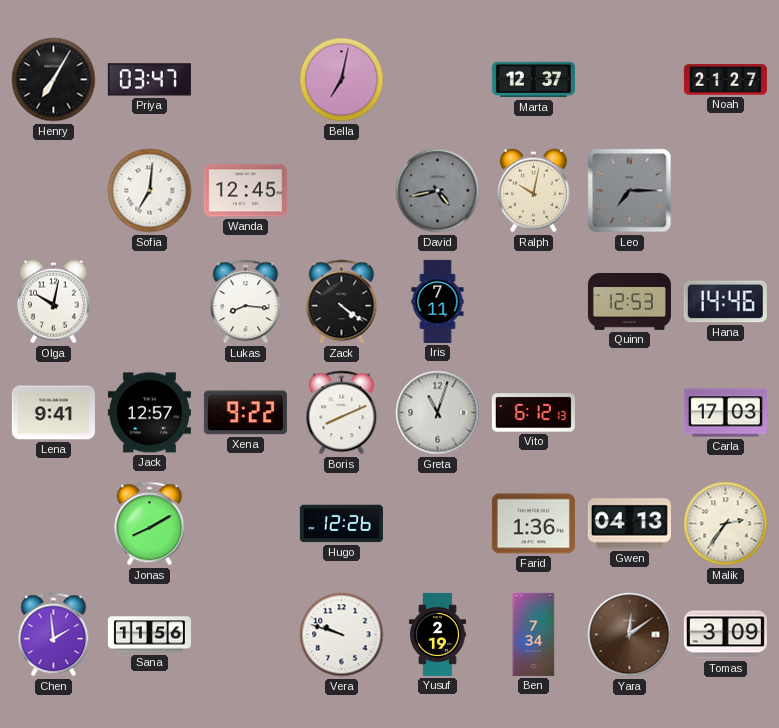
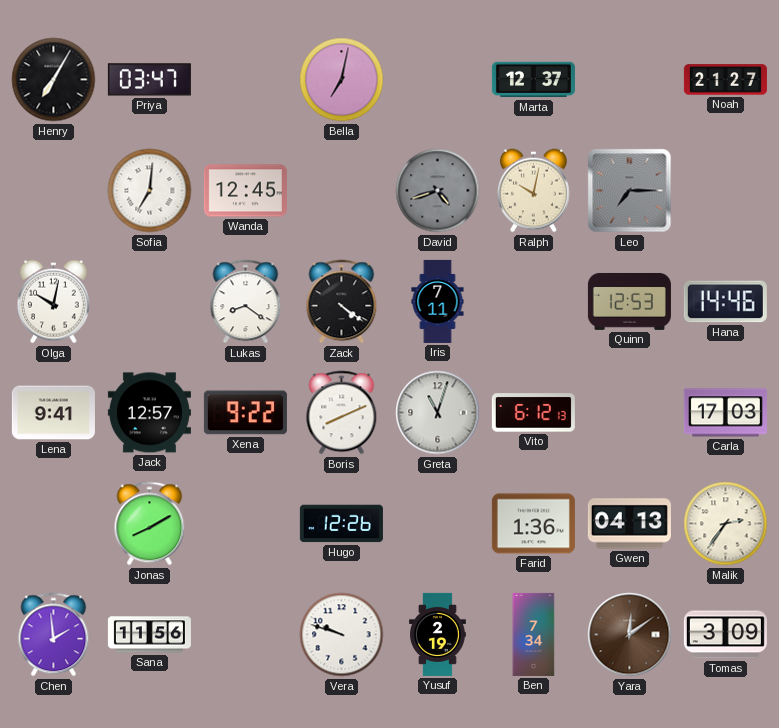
David: 4:43 -> 4:42
Lukas: 8:16 -> 8:21
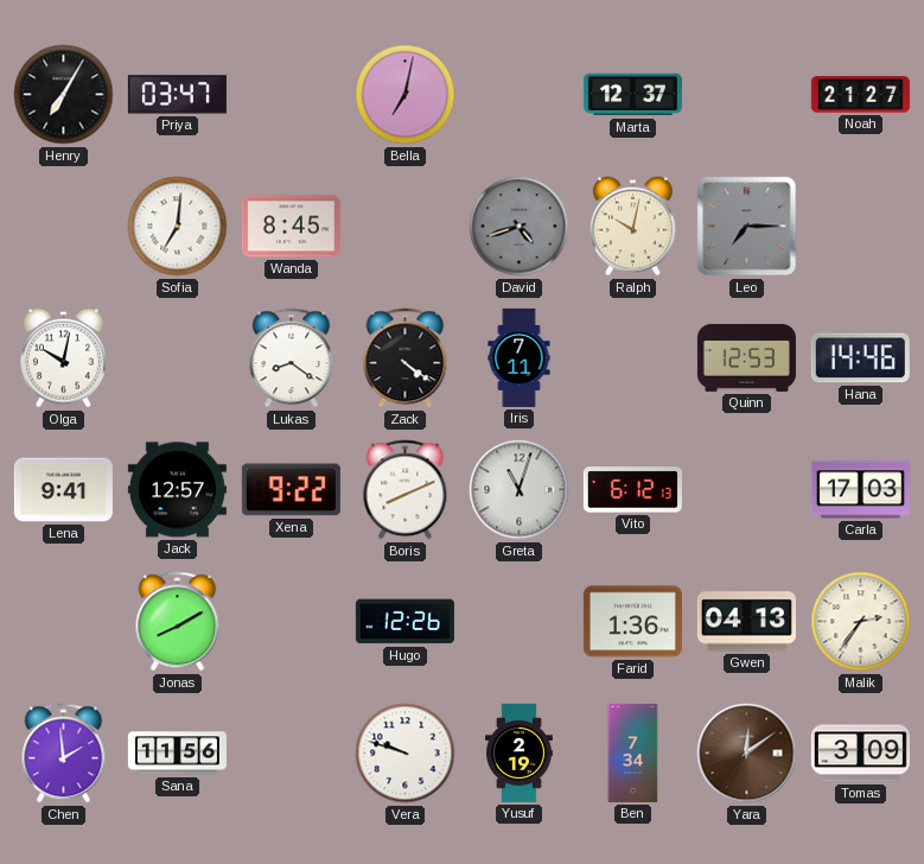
Wanda: 12:45 -> 8:45
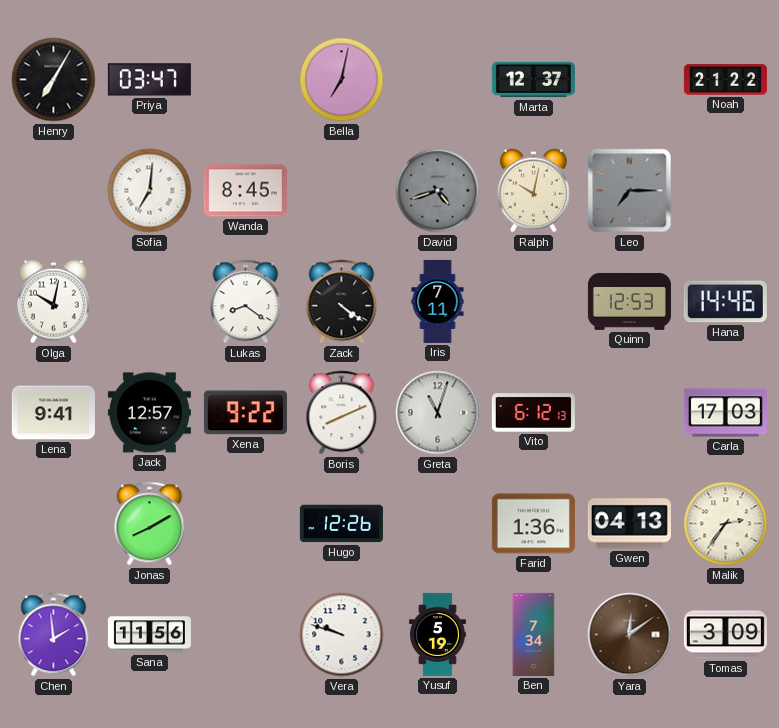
Noah: 21:27 -> 21:22
Yusuf: 2:19 -> 5:19
